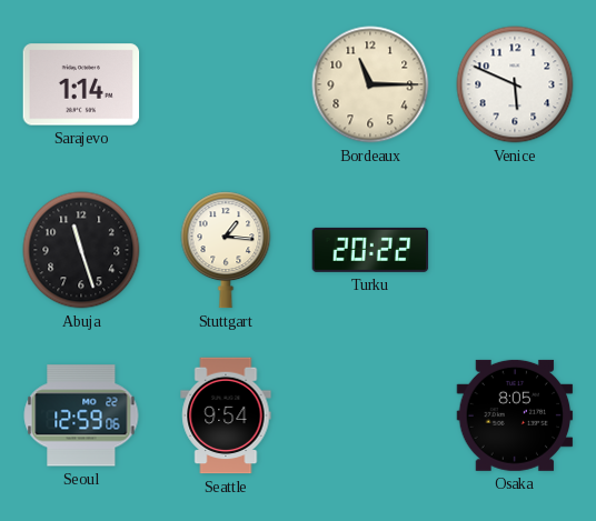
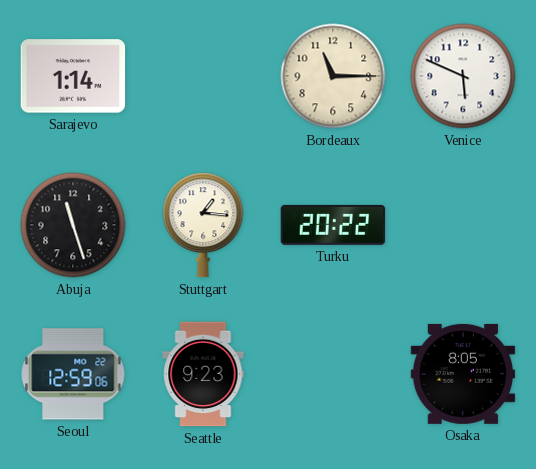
Seattle: 9:54 -> 9:23
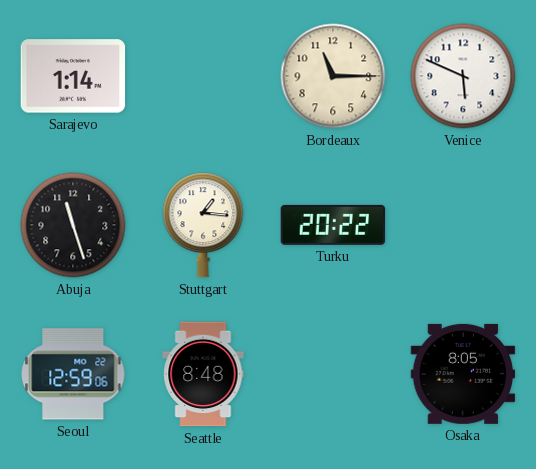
Seattle: 9:23 -> 8:48
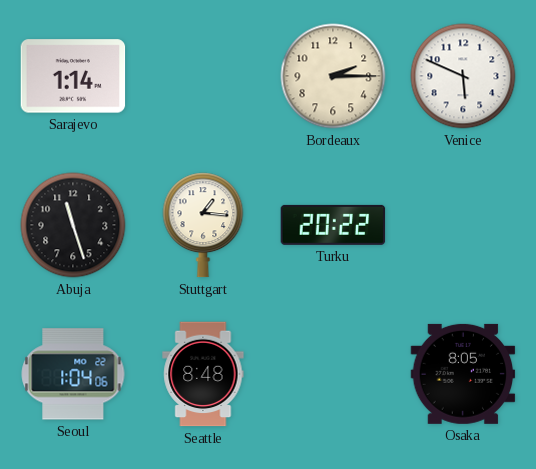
Bordeaux: 11:15 -> 2:15
Seoul: 12:59 -> 1:04
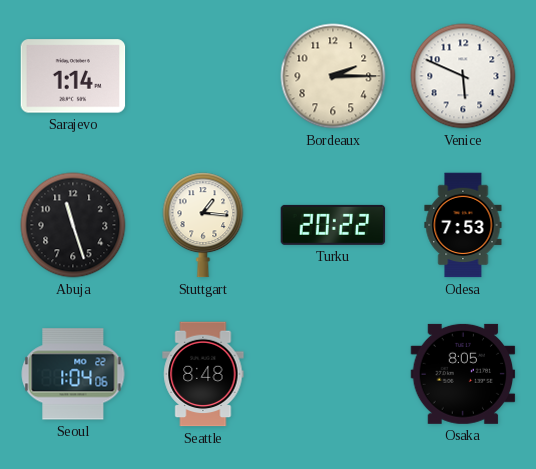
Odesa: none -> 7:53
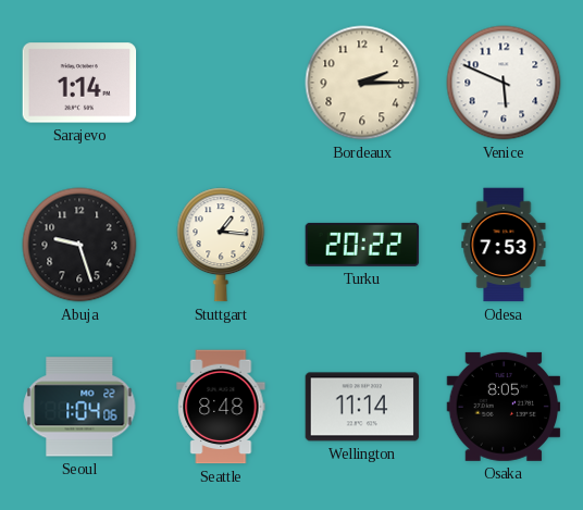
Abuja: 11:27 -> 9:27
Wellington: none -> 11:14
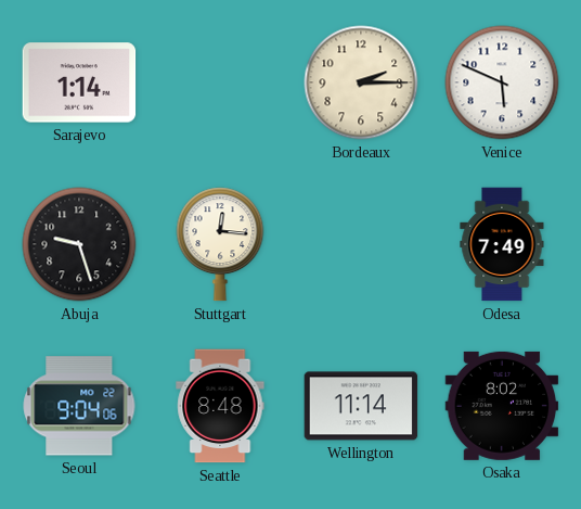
Stuttgart: 1:16 -> 12:16
Turku: 20:22 -> none
Odesa: 7:53 -> 7:49
Seoul: 1:04 -> 9:04
Osaka: 8:05 -> 8:02
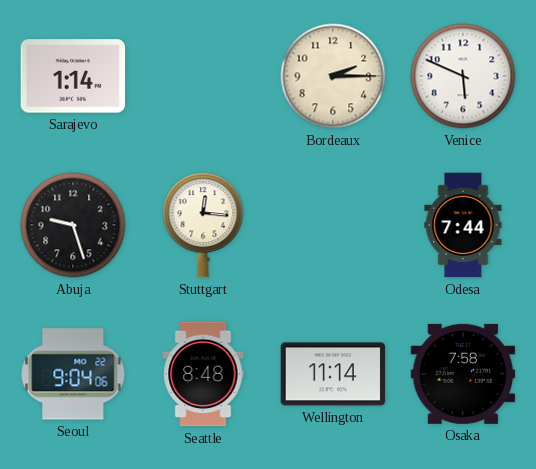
Odesa: 7:49 -> 7:44
Osaka: 8:02 -> 7:58
